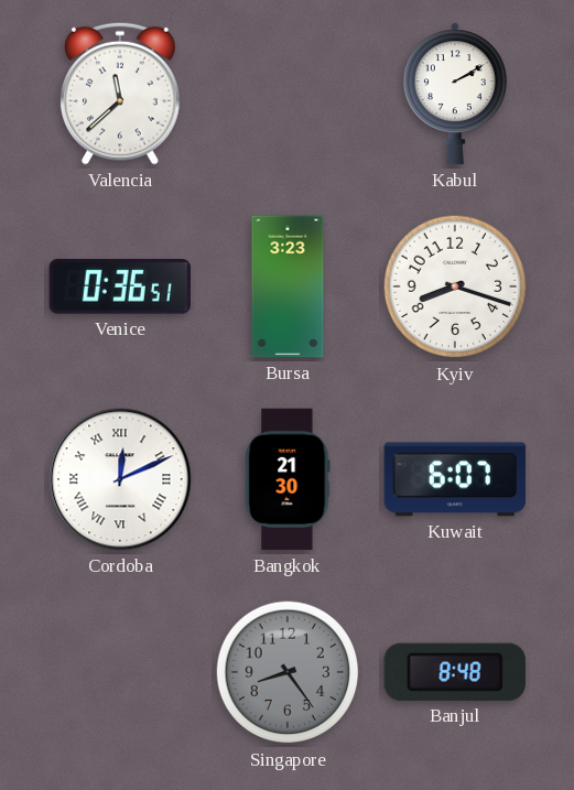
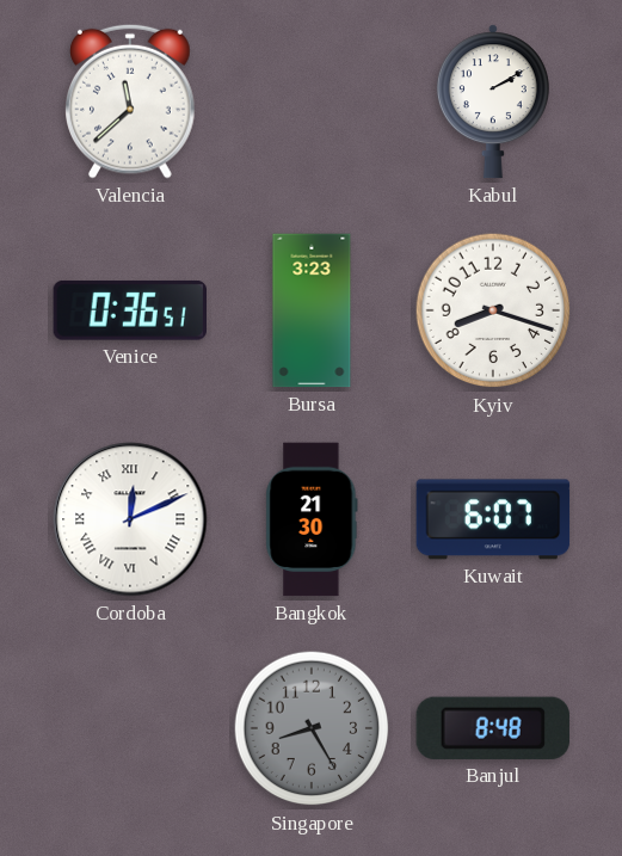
Singapore: 8:24 -> 8:25
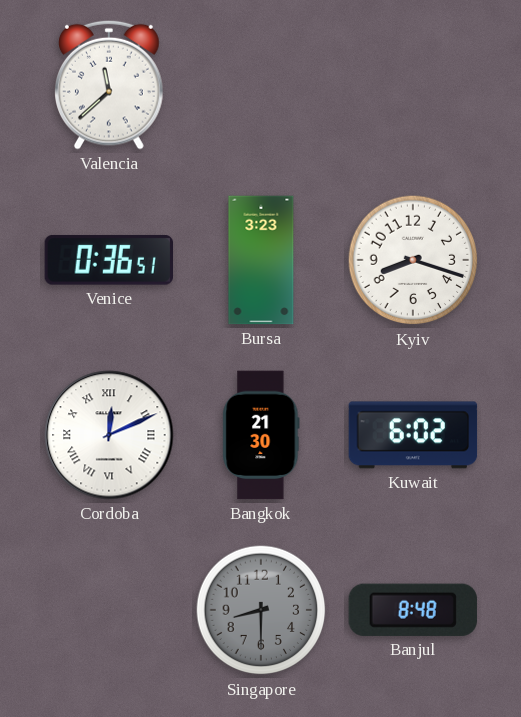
Kabul: 2:10 -> none
Kuwait: 6:07 -> 6:02
Singapore: 8:25 -> 8:30
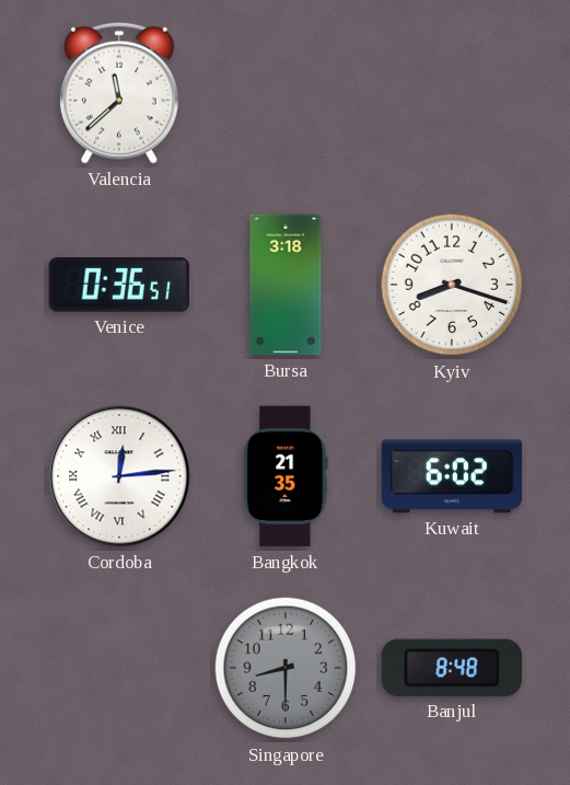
Bursa: 3:23 -> 3:18
Cordoba: 12:11 -> 12:14
Bangkok: 21:30 -> 21:35
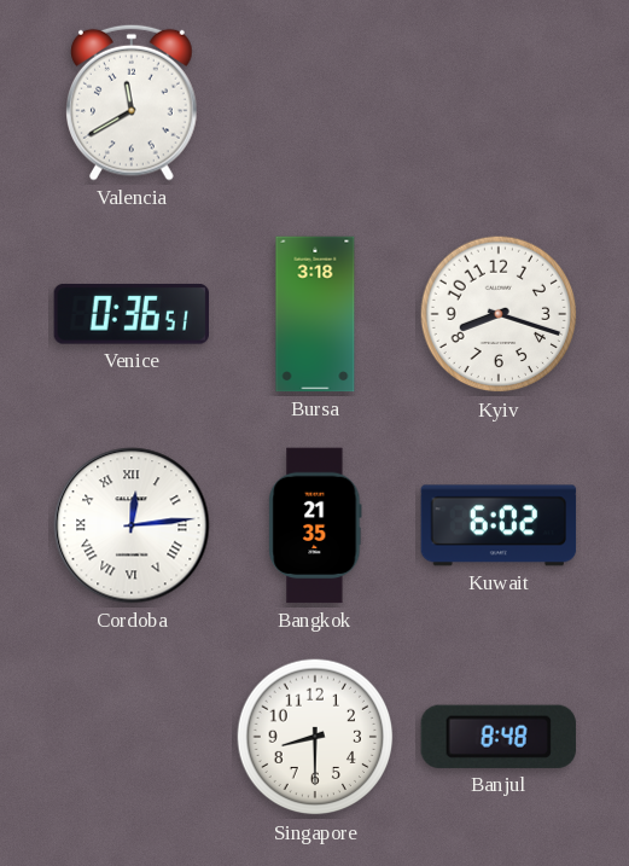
Valencia: 11:38 -> 11:40
Singapore dial: grey -> white
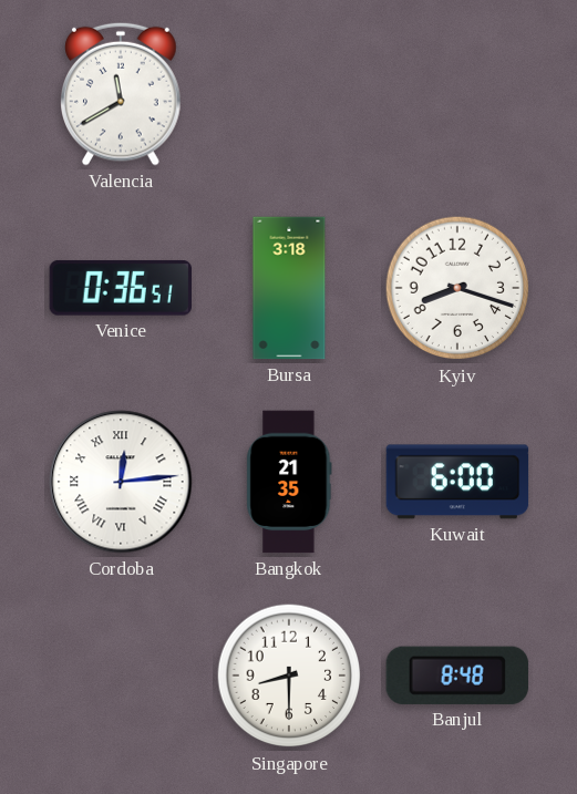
Kuwait: 6:02 -> 6:00
